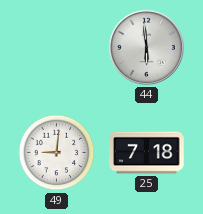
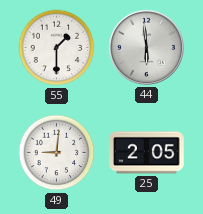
55: none -> 1:30
25: 7:18 -> 2:05
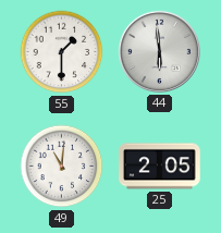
49: 9:01 -> 11:01
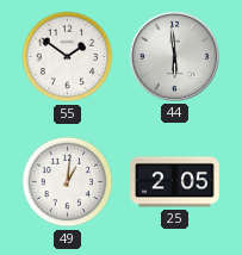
55: 1:30 -> 1:51
49: 11:01 -> 1:01
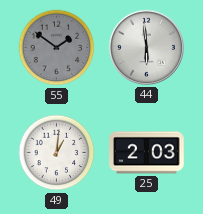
55 dial: white -> grey
25: 2:05 -> 2:03
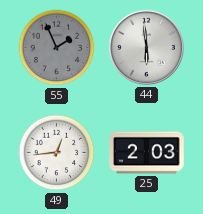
55: 1:51 -> 1:56
49: 1:01 -> 12:44
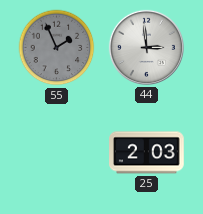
44: 5:59 -> 2:59
49: 12:44 -> none
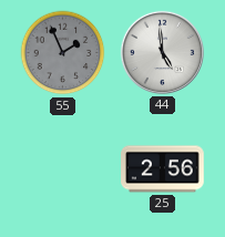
44: 2:59 -> 4:59
25: 2:03 -> 2:56
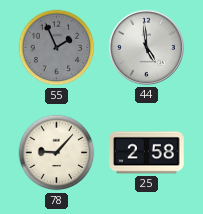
78: none -> 9:07
25: 2:56 -> 2:58
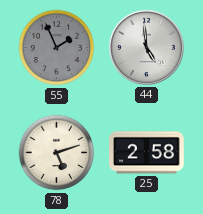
78: 9:07 -> 5:12
